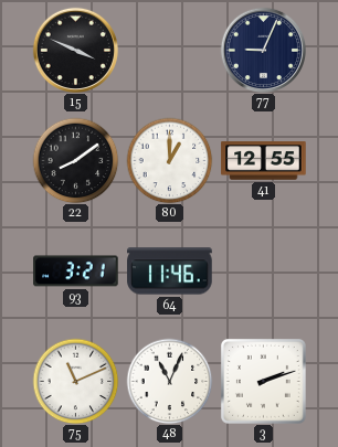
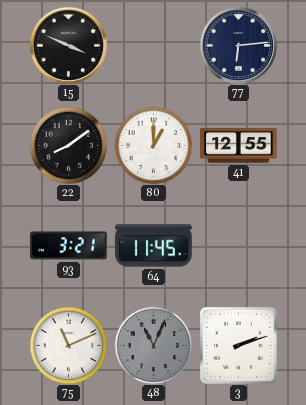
77: 9:04 -> 6:14
64: 11:46 -> 11:45
48 dial: white -> grey
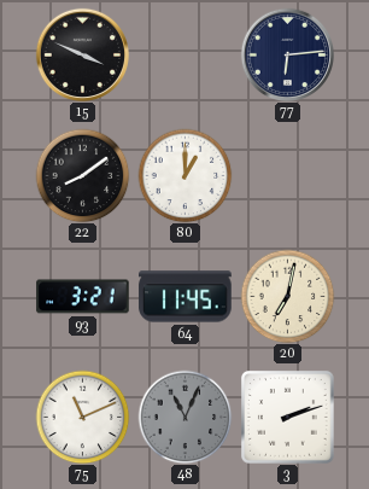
41: 12:55 -> none
20: none -> 7:02
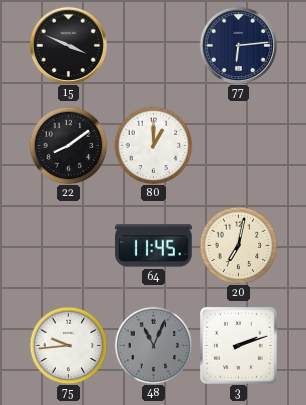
93: 3:21 -> none
75: 11:11 -> 9:44
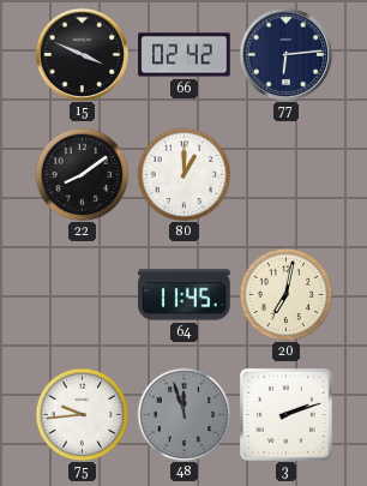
66: none -> 02:42
48: 11:04 -> 11:57
